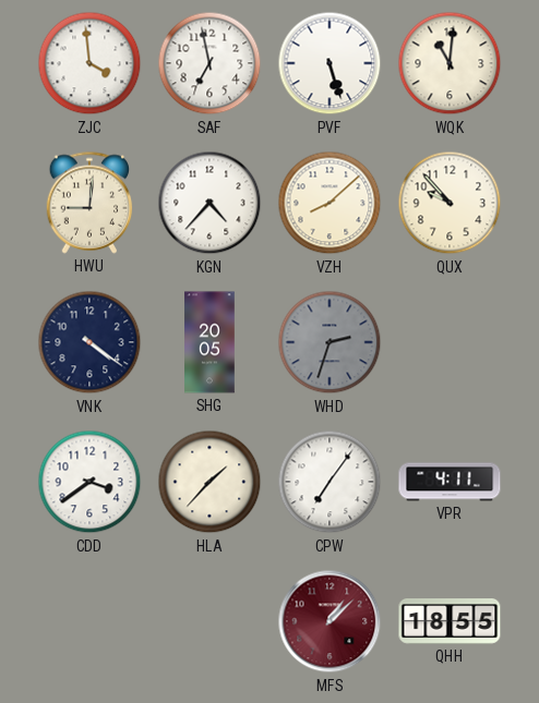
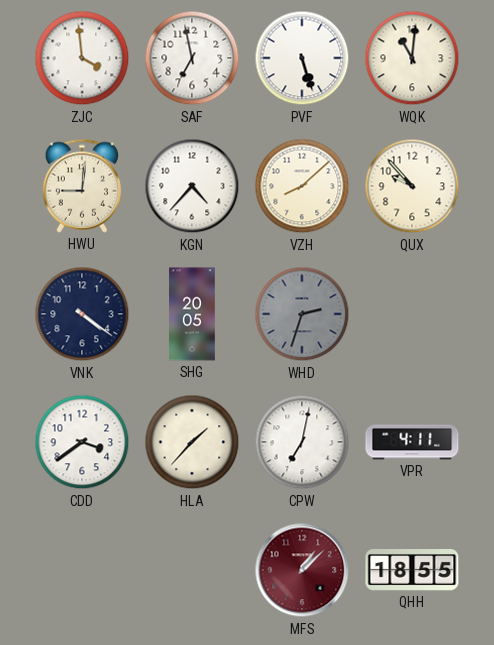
CPW: 7:06 -> 7:02
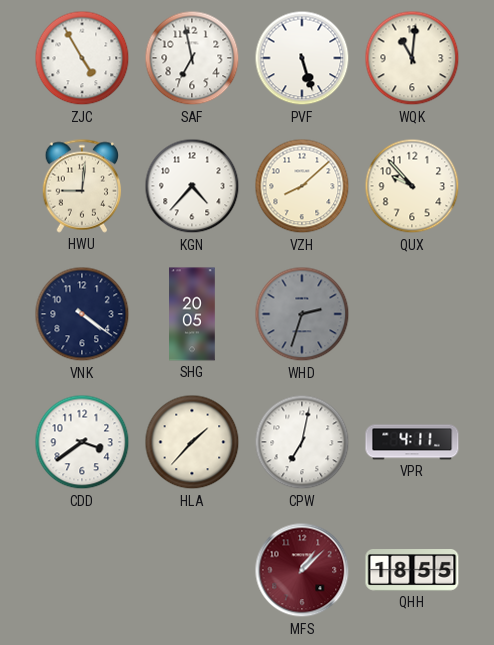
ZJC: 3:59 -> 4:55
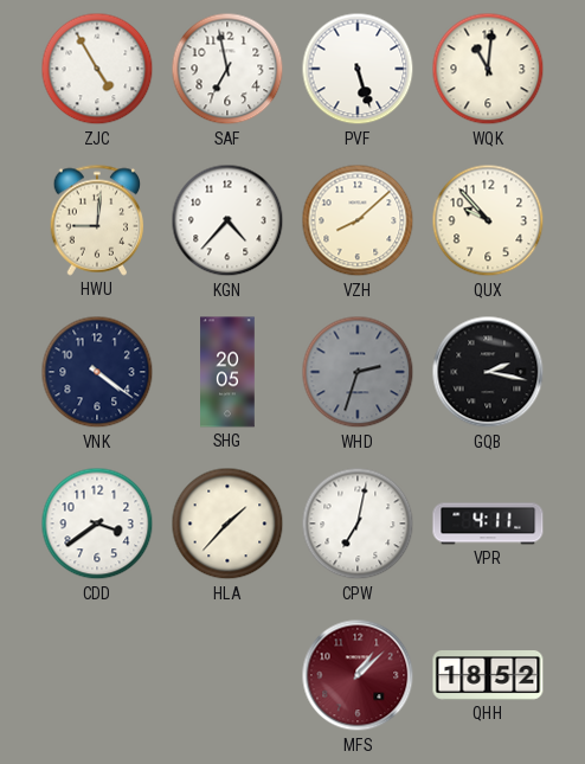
GQB: none -> 2:17
QHH: 18:55 -> 18:52
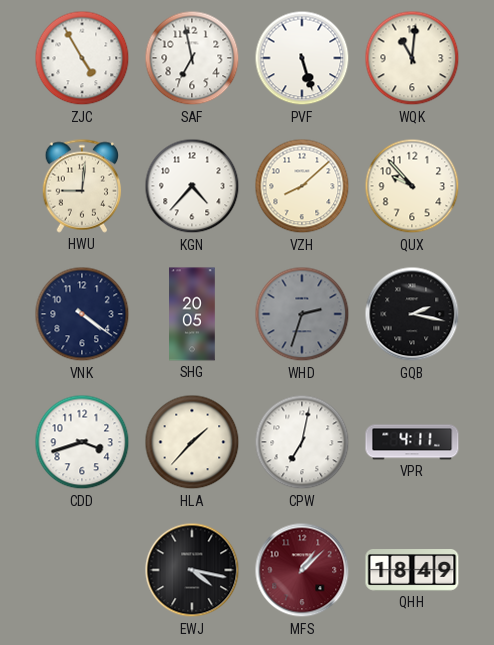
CDD: 3:39 -> 3:42
EWJ: none -> 4:17
QHH: 18:52 -> 18:49
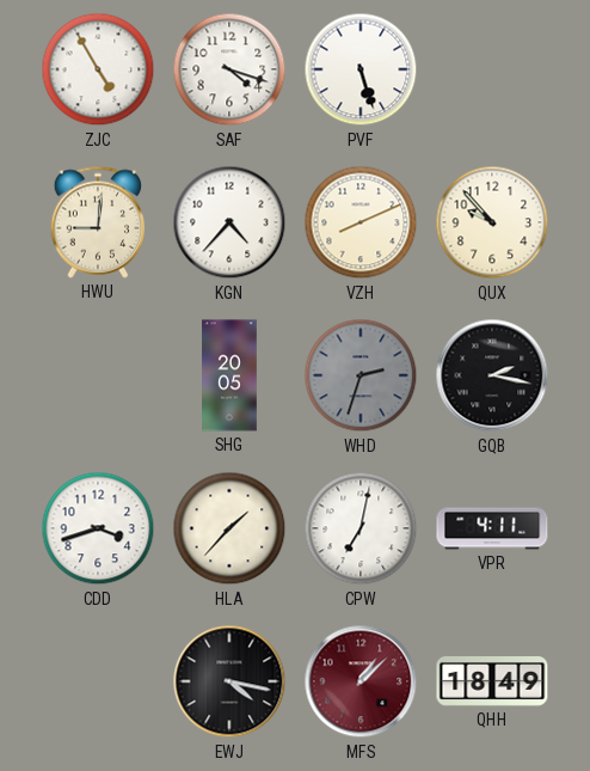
SAF: 6:58 -> 4:18
WQK: 11:01 -> none
VZH: 8:08 -> 8:11
VNK: 4:21 -> none
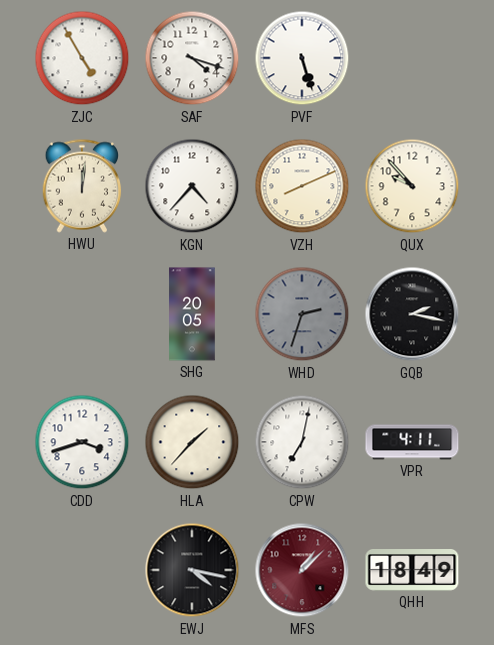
HWU: 9:01 -> 12:01
